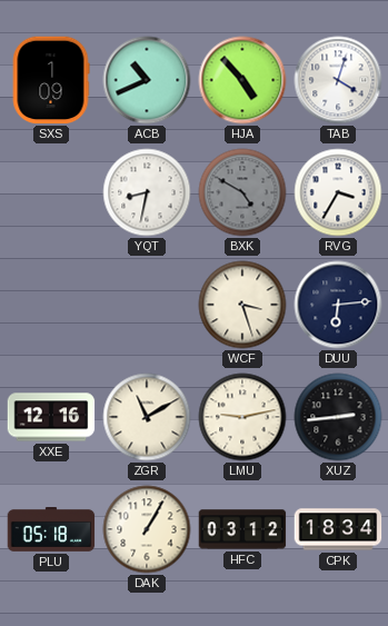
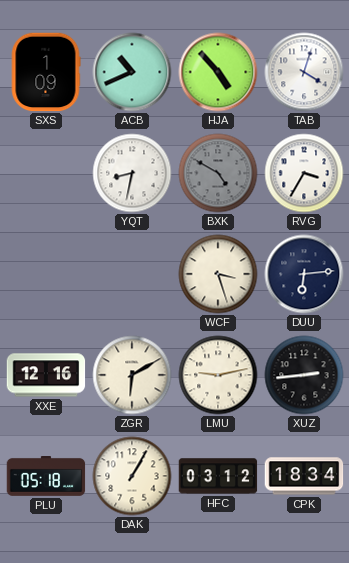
ZGR: 11:10 -> 6:10
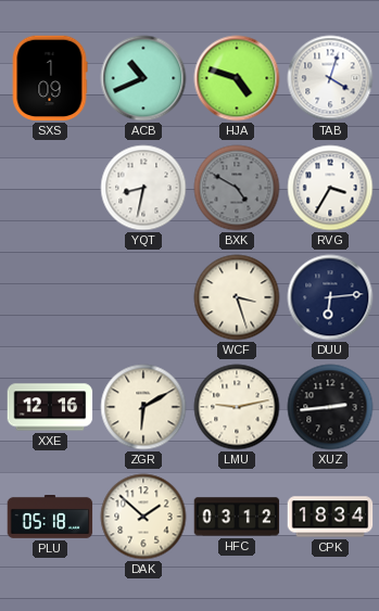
HJA: 4:53 -> 4:48
DAK: 1:05 -> 1:52
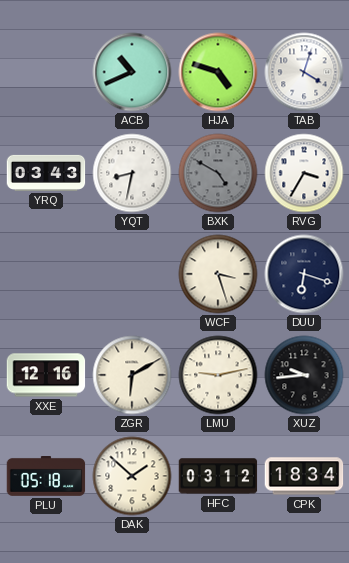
SXS: 1:09 -> none
YRQ: none -> 03:43
DUU: 6:14 -> 6:18
XUZ: 2:44 -> 9:44
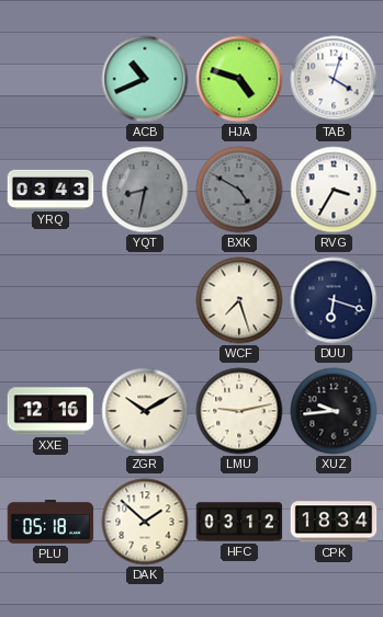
YQT dial: white -> grey
WCF: 3:27 -> 7:27
ZGR: 6:10 -> 10:10
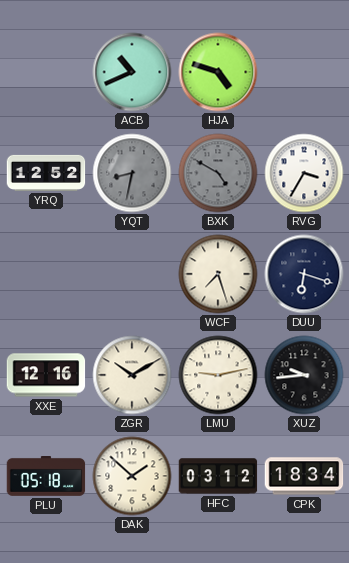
TAB: 4:03 -> none
YRQ: 03:43 -> 12:52
